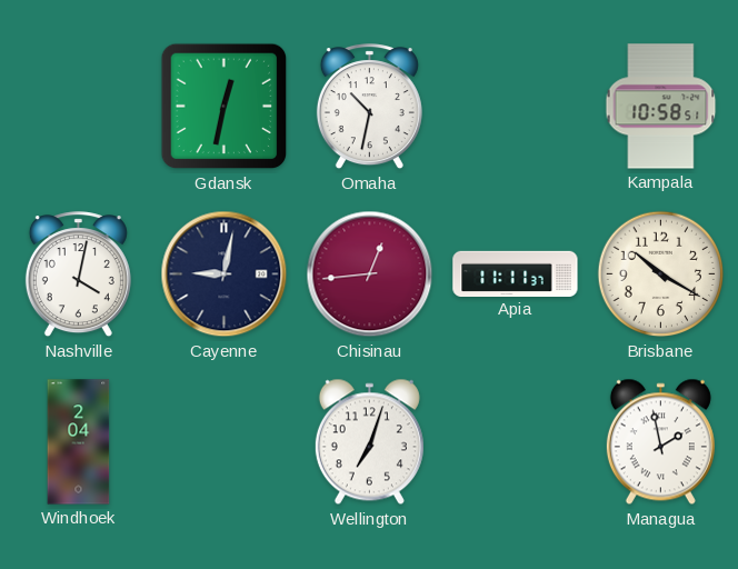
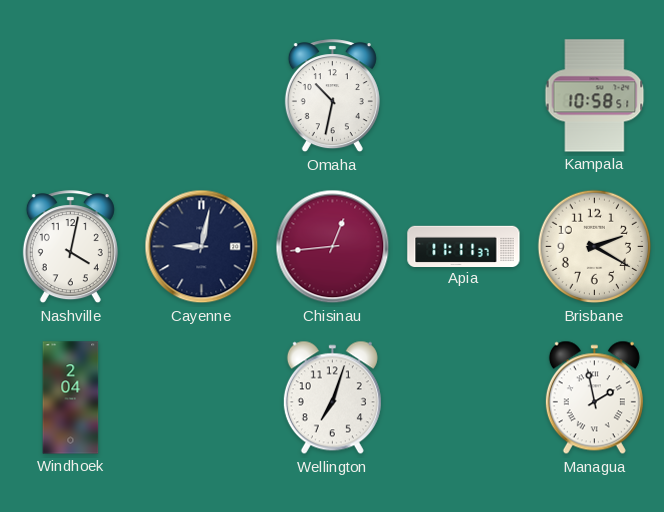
Gdansk: 12:32 -> none
Brisbane: 10:20 -> 2:20
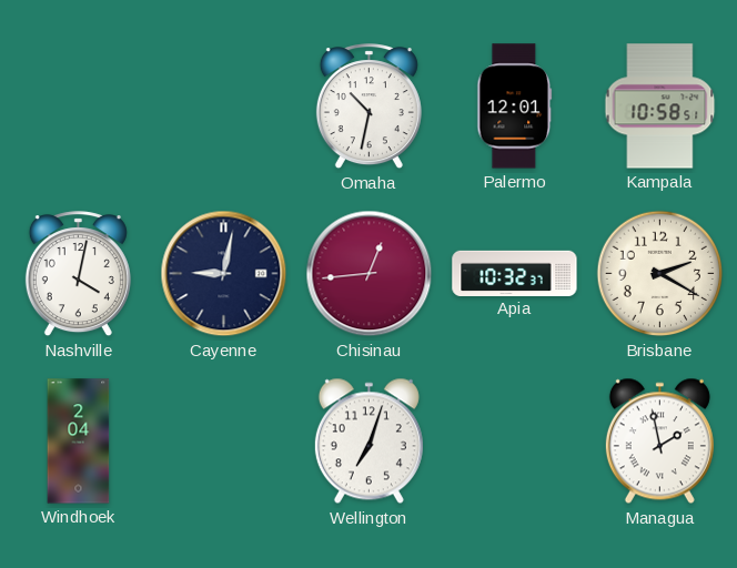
Palermo: none -> 12:01
Apia: 11:11 -> 10:32
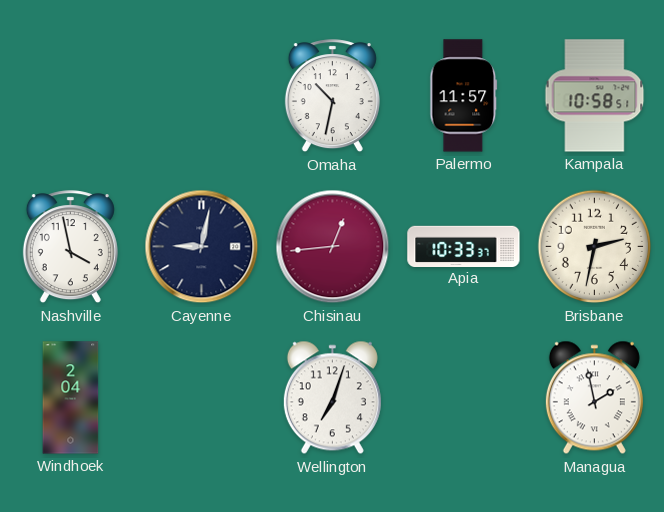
Palermo: 12:01 -> 11:57
Nashville: 4:02 -> 3:58
Apia: 10:32 -> 10:33
Brisbane: 2:20 -> 2:32
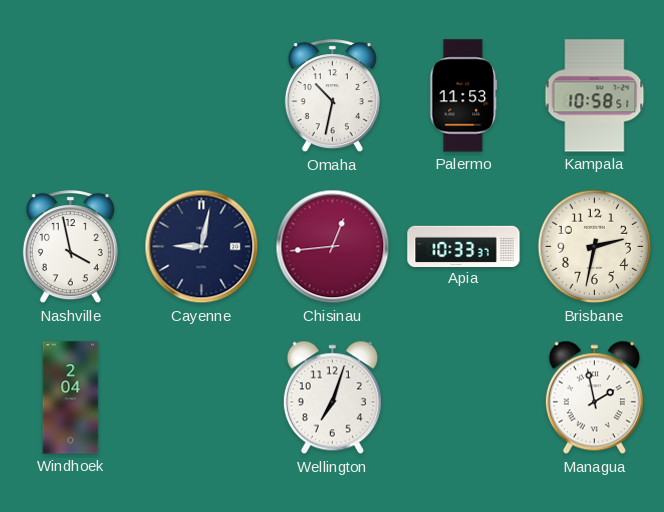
Palermo: 11:57 -> 11:53
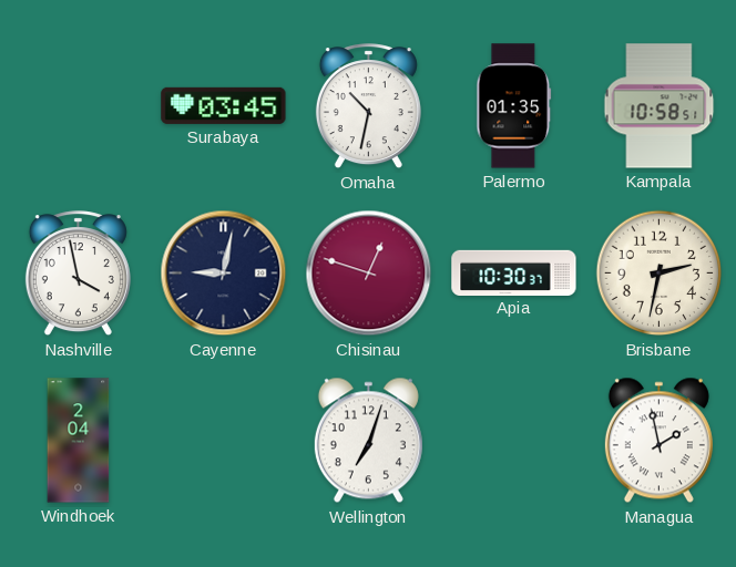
Surabaya: none -> 03:45
Palermo: 11:53 -> 01:35
Chisinau: 12:44 -> 12:48
Apia: 10:33 -> 10:30
